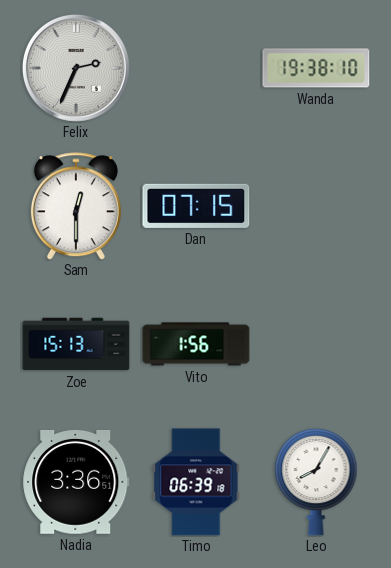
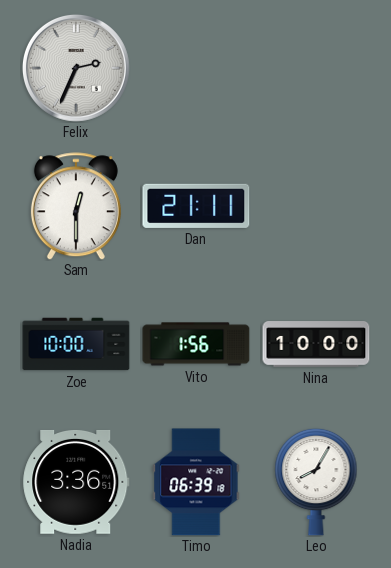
Wanda: 19:38 -> none
Dan: 07:15 -> 21:11
Zoe: 15:13 -> 10:00
Nina: none -> 10:00
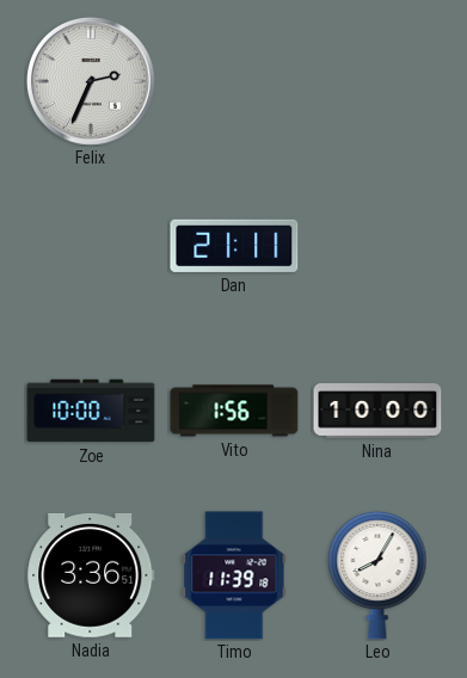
Sam: 12:30 -> none
Timo: 06:39 -> 11:39
